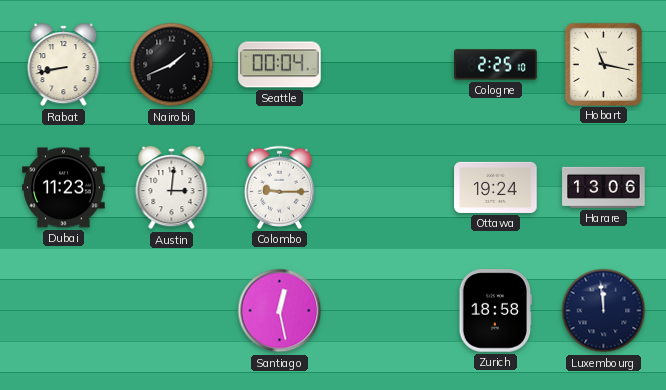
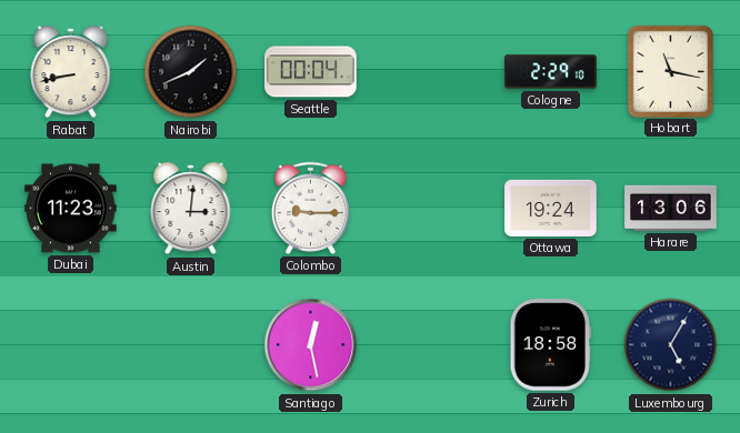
Cologne: 2:25 -> 2:29
Luxembourg: 11:59 -> 5:05
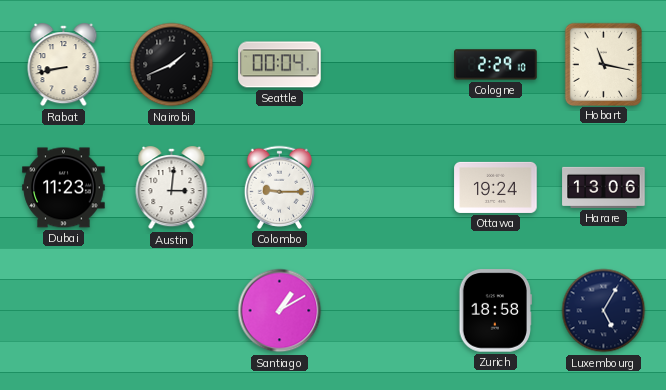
Santiago: 12:28 -> 1:10
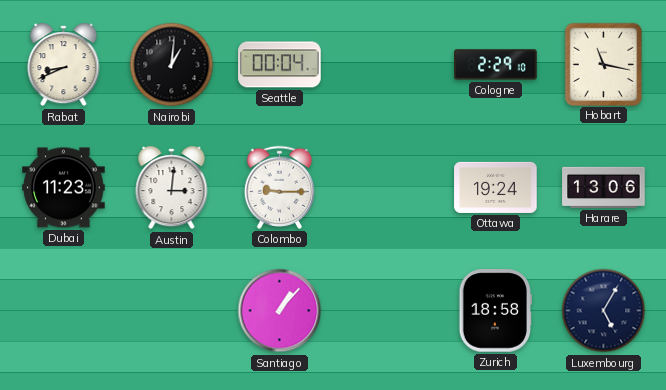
Rabat: 8:43 -> 8:41
Nairobi: 1:41 -> 1:01
Santiago: 1:10 -> 1:07
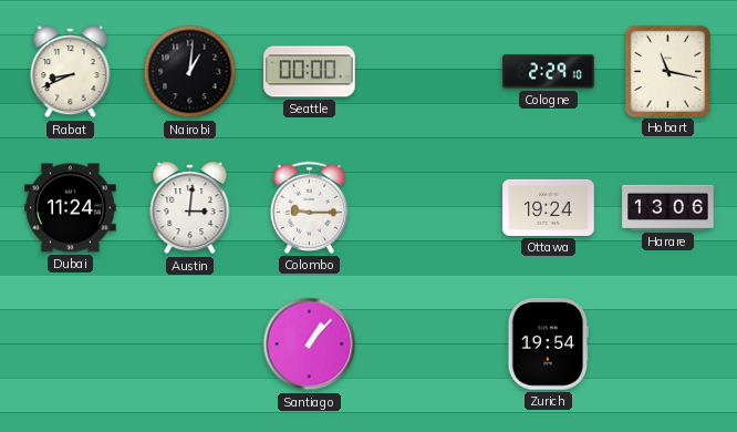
Seattle: 00:04 -> 00:00
Dubai: 11:23 -> 11:24
Zurich: 18:58 -> 19:54
Luxembourg: 5:05 -> none
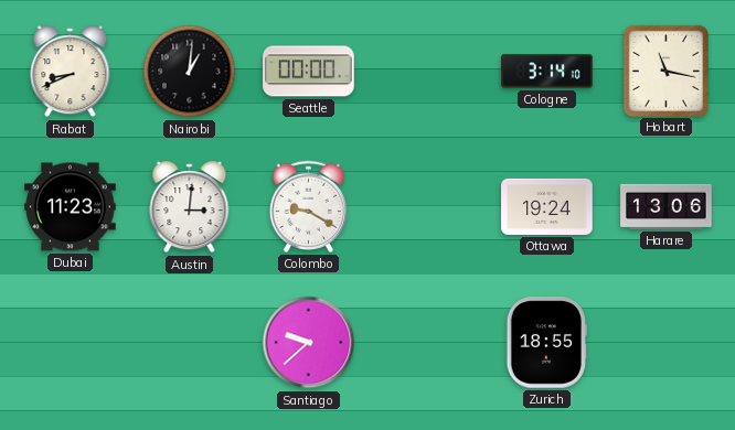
Cologne: 2:29 -> 3:14
Dubai: 11:24 -> 11:23
Colombo: 9:15 -> 9:20
Santiago: 1:07 -> 9:38
Zurich: 19:54 -> 18:55
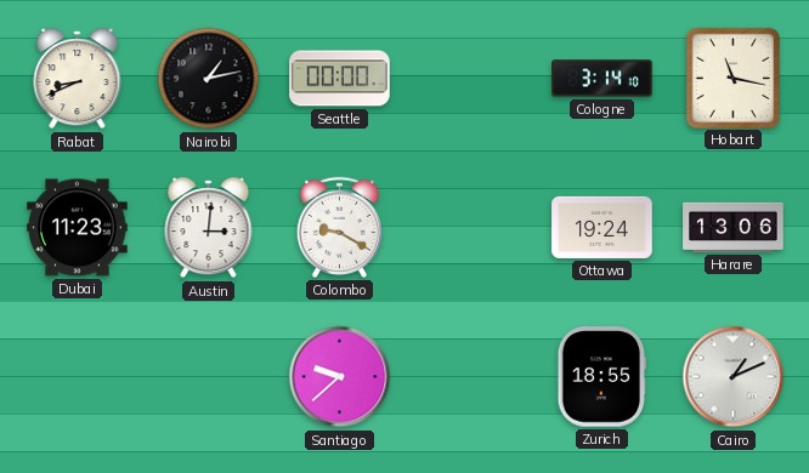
Nairobi: 1:01 -> 1:13
Cairo: none -> 1:11
